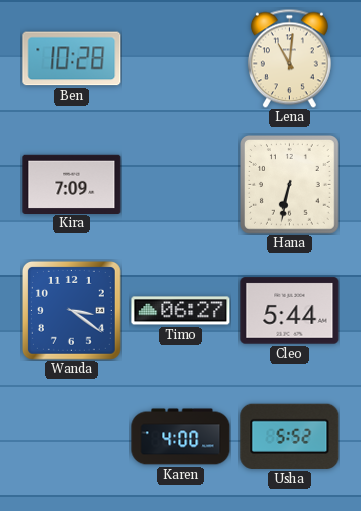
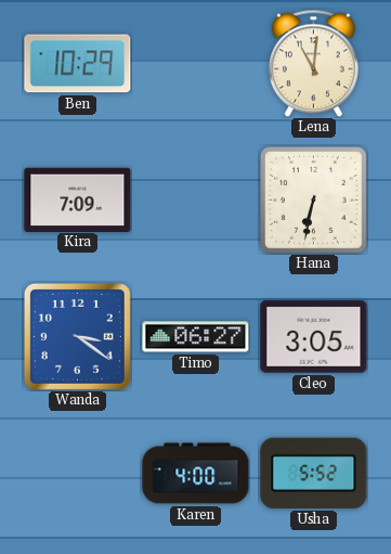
Ben: 10:28 -> 10:29
Cleo: 5:44 -> 3:05
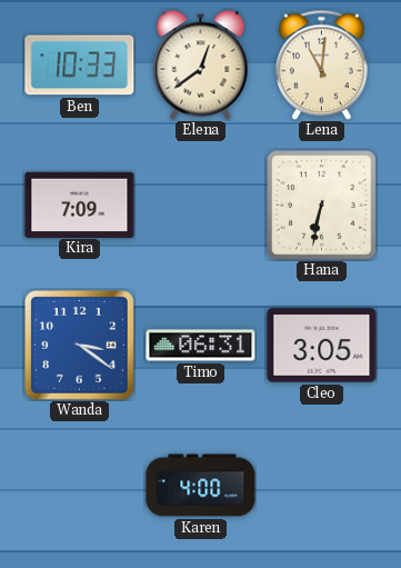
Ben: 10:29 -> 10:33
Elena: none -> 12:39
Timo: 06:27 -> 06:31
Usha: 5:52 -> none
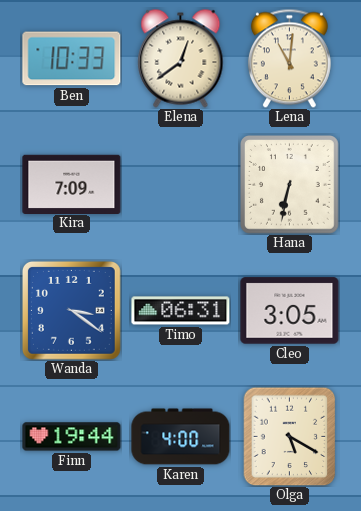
Finn: none -> 19:44
Olga: none -> 5:20
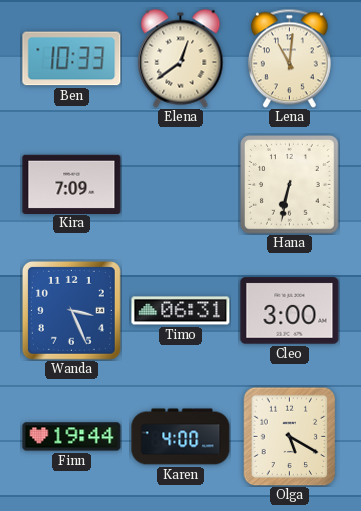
Wanda: 3:21 -> 3:26
Cleo: 3:05 -> 3:00
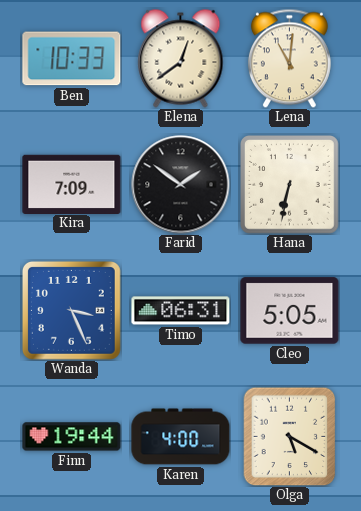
Farid: none -> 1:51
Cleo: 3:00 -> 5:05
